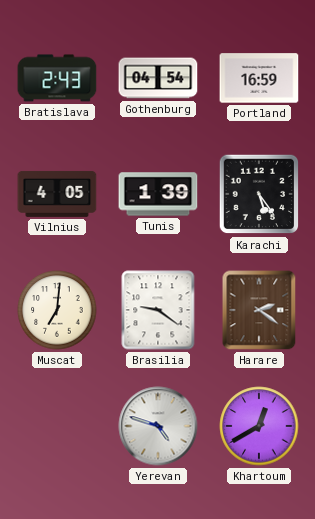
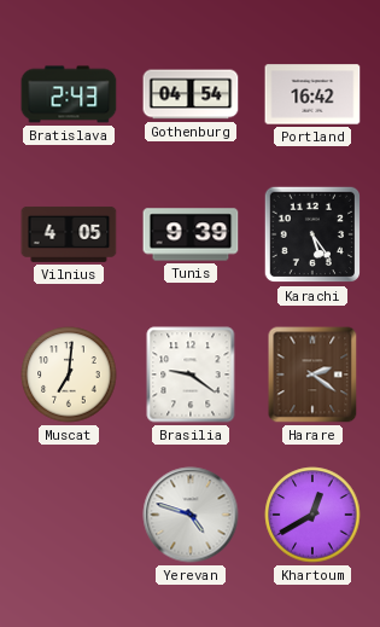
Portland: 16:59 -> 16:42
Tunis: 1:39 -> 9:39
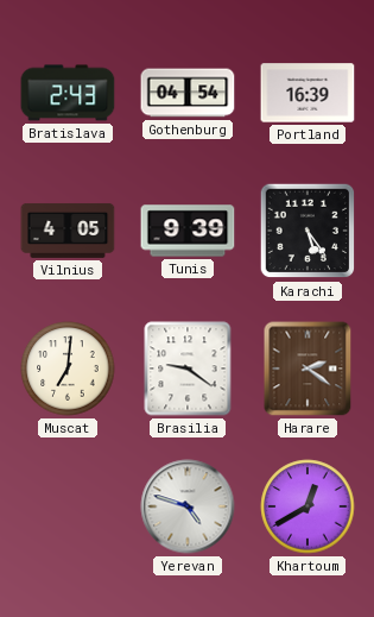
Portland: 16:42 -> 16:39
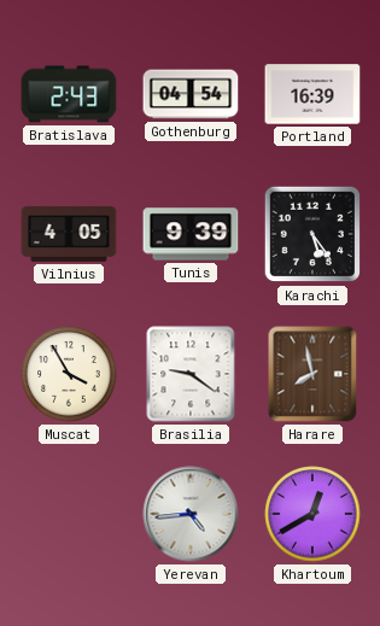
Muscat: 7:01 -> 3:55
Harare: 2:21 -> 7:58
Yerevan: 4:48 -> 4:44
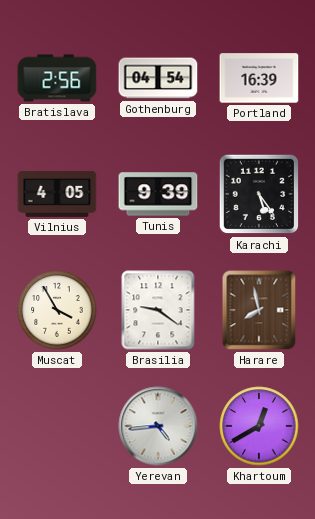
Bratislava: 2:43 -> 2:56
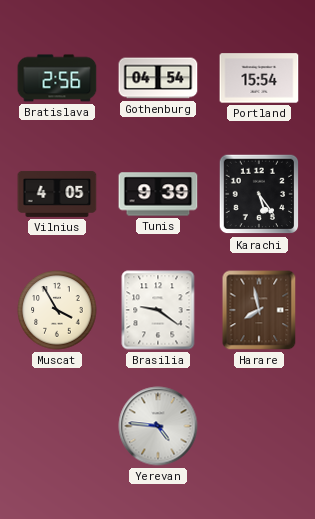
Portland: 16:39 -> 15:54
Yerevan: 4:44 -> 4:46
Khartoum: 12:40 -> none
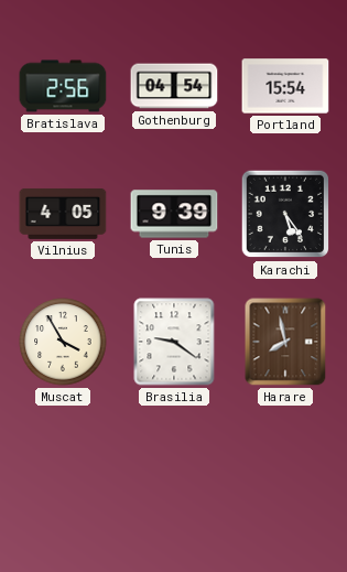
Yerevan: 4:46 -> none
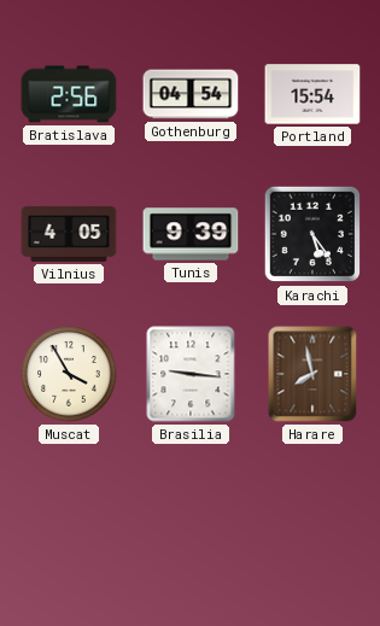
Brasilia: 9:21 -> 9:16
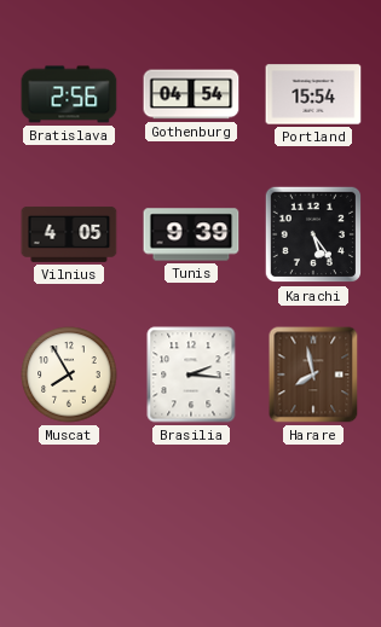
Muscat: 3:55 -> 7:55
Brasilia: 9:16 -> 2:16
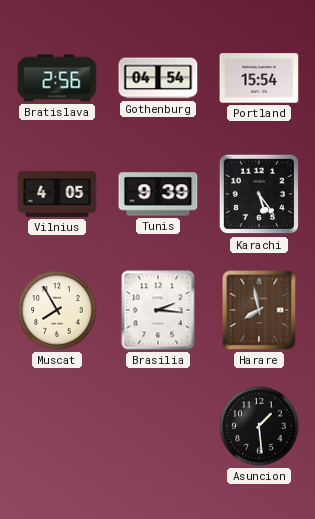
Asuncion: none -> 1:29
